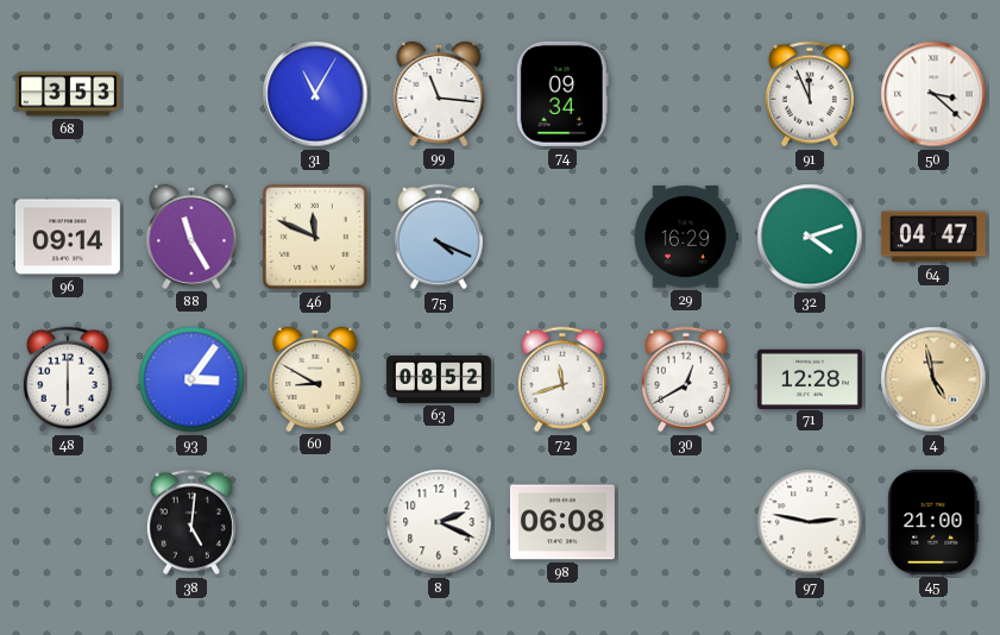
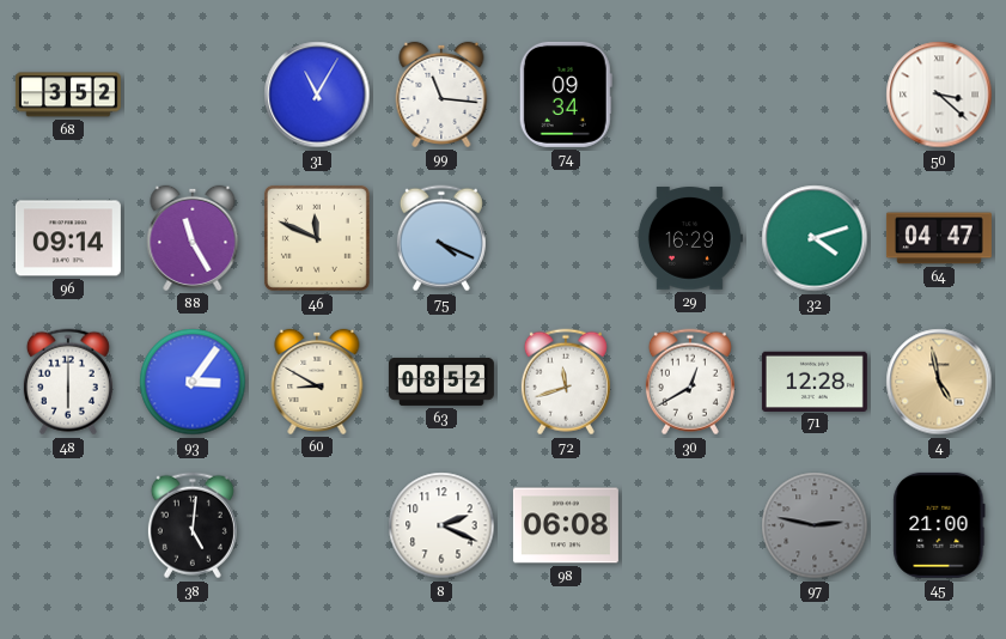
68: 3:53 -> 3:52
91: 11:56 -> none
97 dial: white -> grey
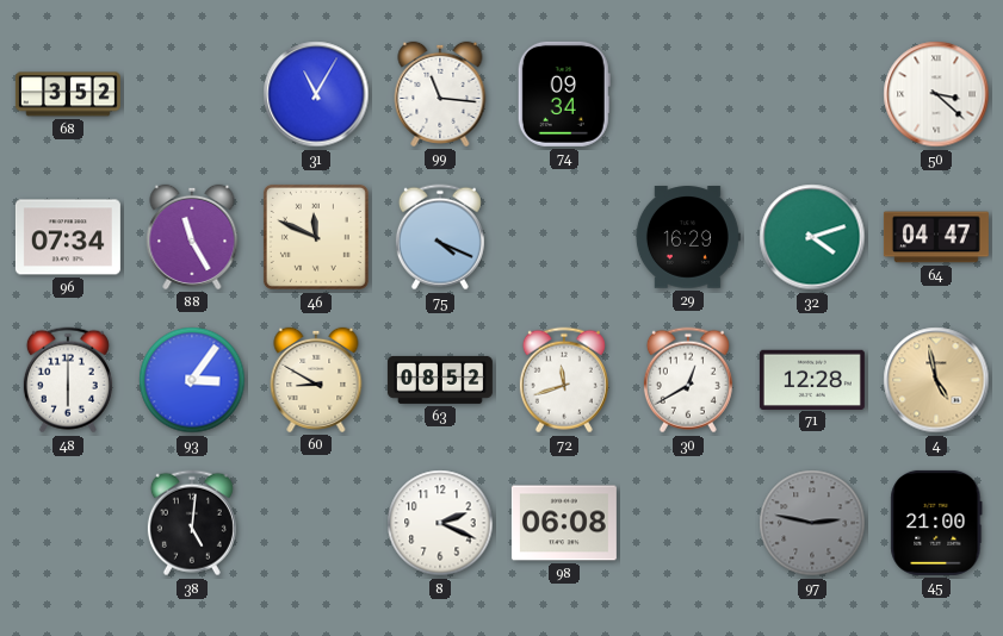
96: 09:14 -> 07:34
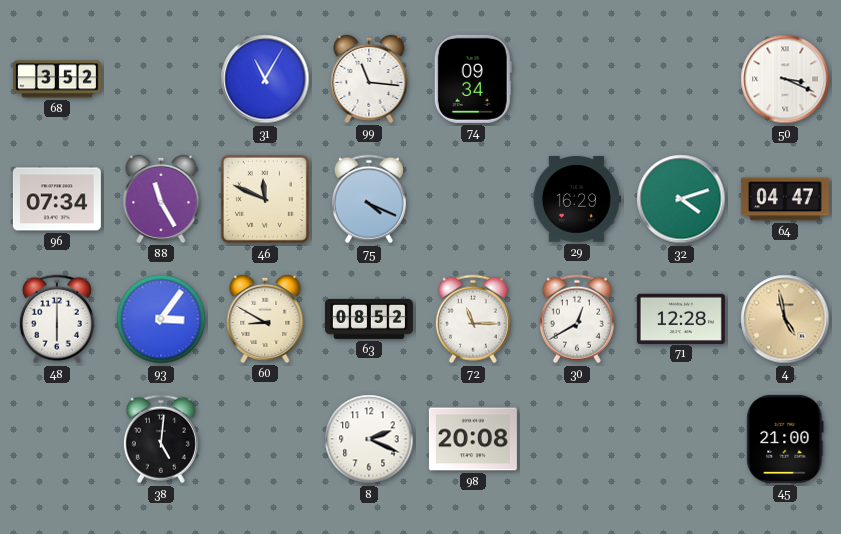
50: 3:22 -> 3:19
72: 11:42 -> 11:15
98: 06:08 -> 20:08
97: 2:47 -> none
